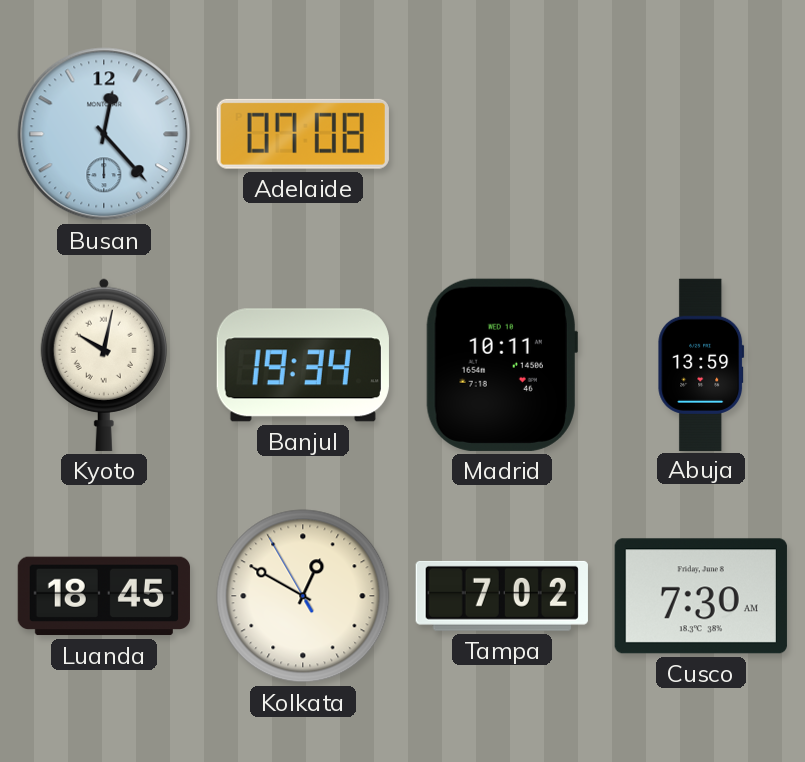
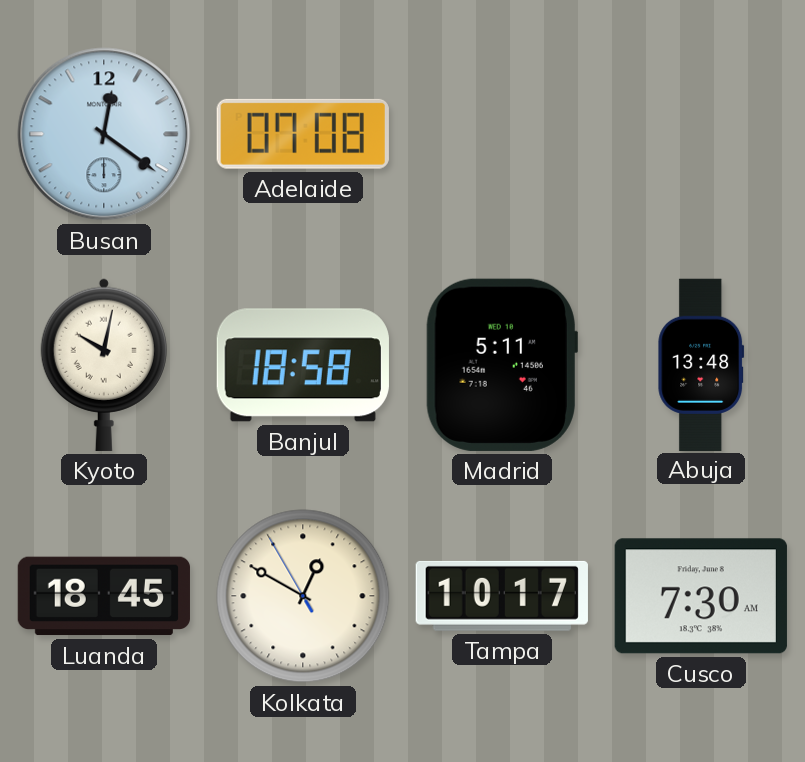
Busan: 12:23 -> 12:21
Banjul: 19:34 -> 18:58
Madrid: 10:11 -> 5:11
Abuja: 13:59 -> 13:48
Tampa: 7:02 -> 10:17
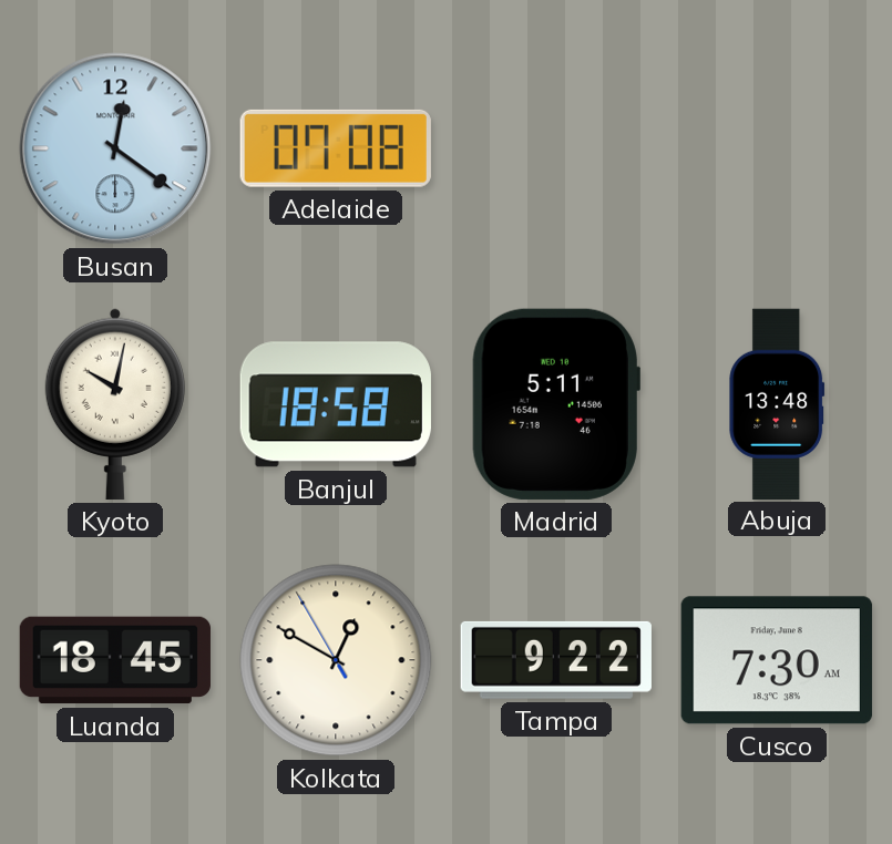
Tampa: 10:17 -> 9:22
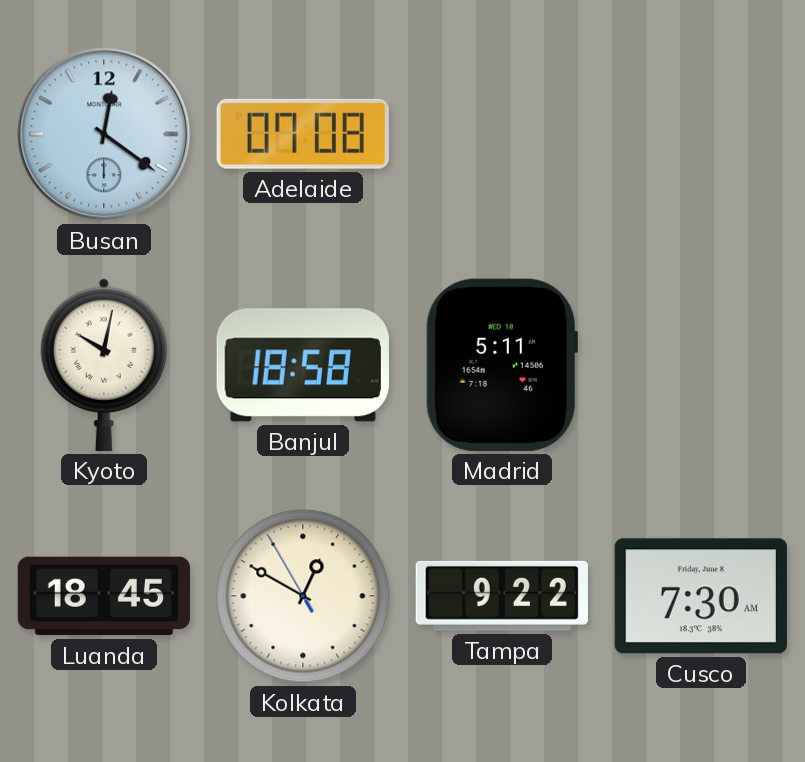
Abuja: 13:48 -> none
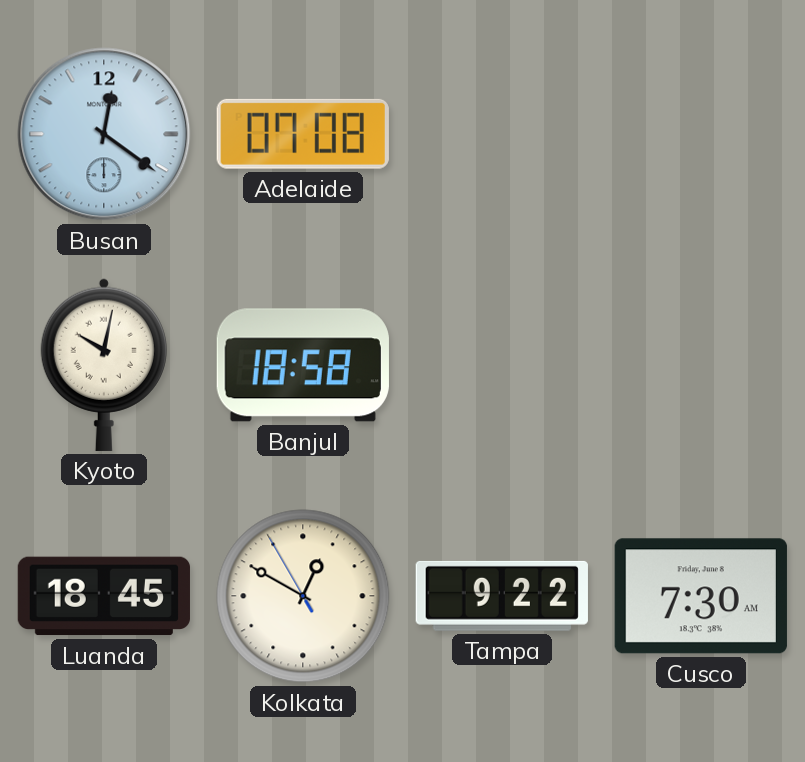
Madrid: 5:11 -> none
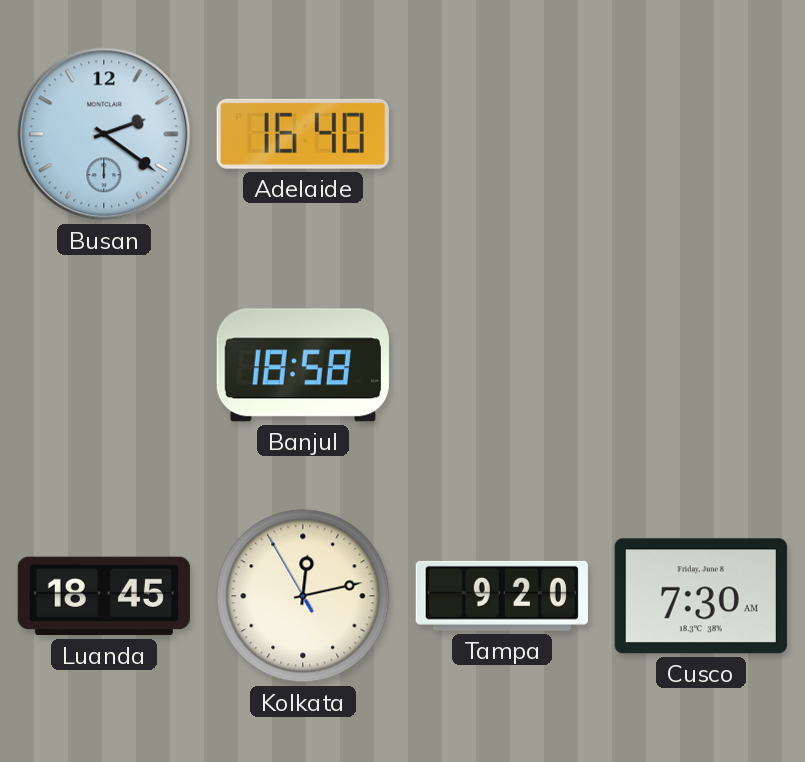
Busan: 12:21 -> 2:21
Adelaide: 07:08 -> 16:40
Kyoto: 10:02 -> none
Kolkata: 12:49 -> 12:12
Tampa: 9:22 -> 9:20
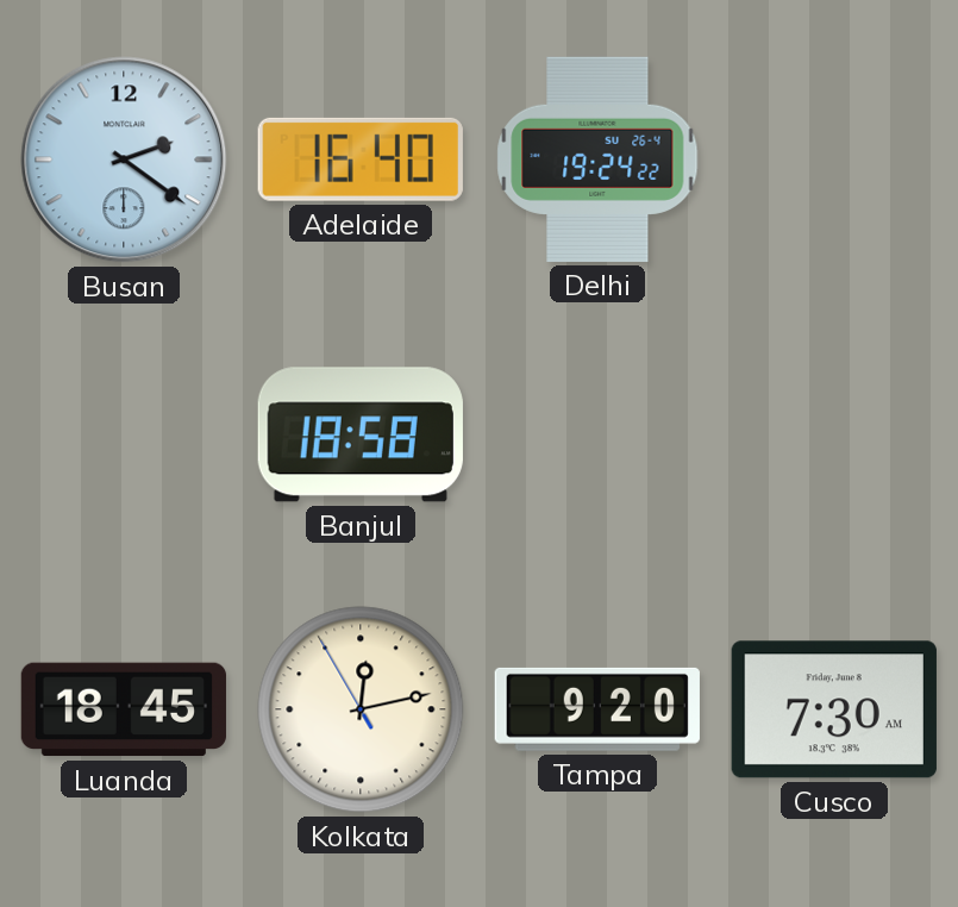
Delhi: none -> 19:24
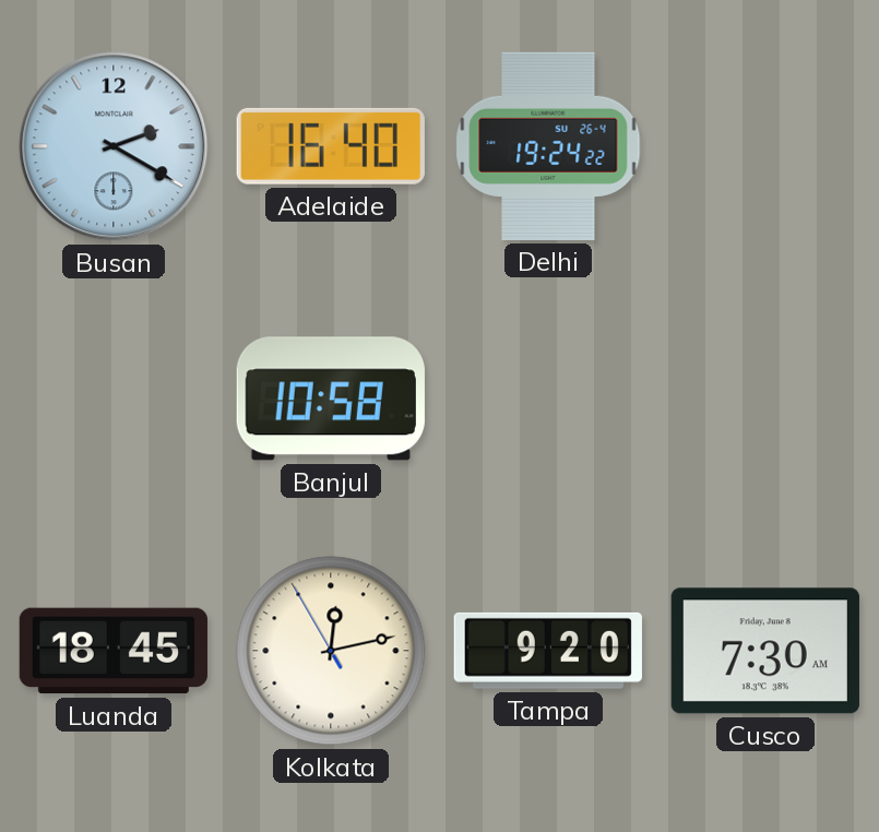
Busan: 2:21 -> 2:20
Banjul: 18:58 -> 10:58
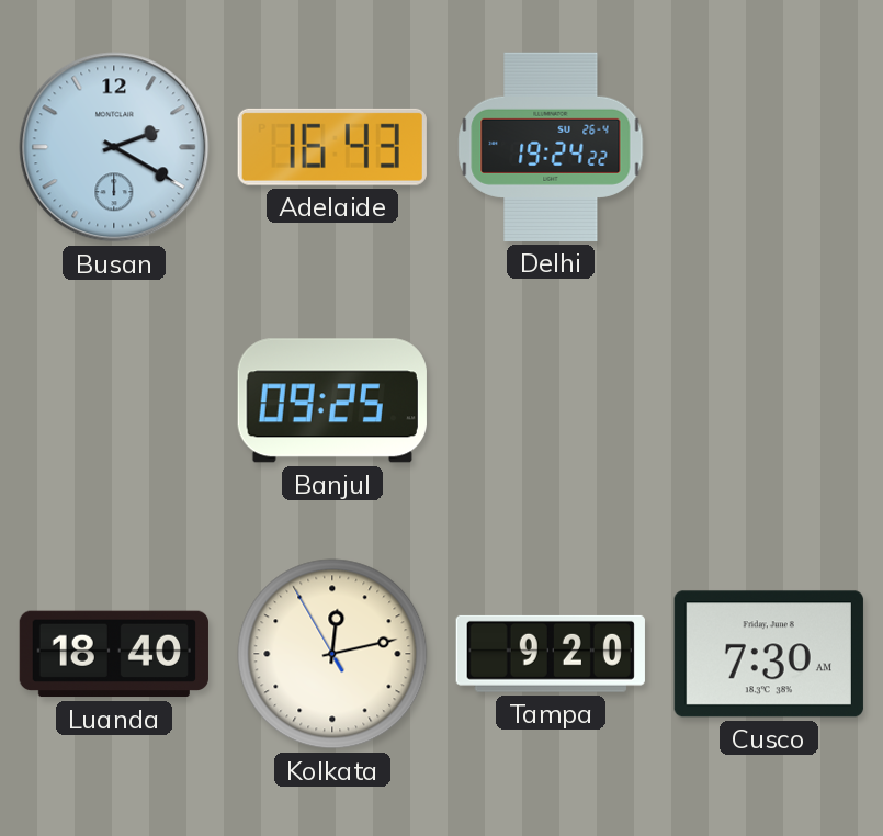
Adelaide: 16:40 -> 16:43
Banjul: 10:58 -> 09:25
Luanda: 18:45 -> 18:40
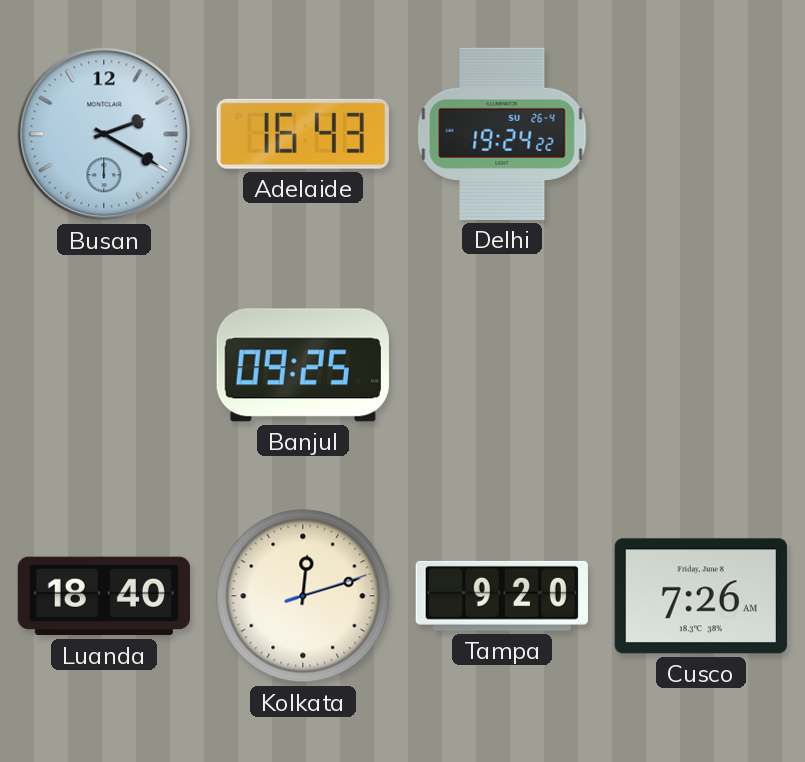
Kolkata: 12:12:55 -> 12:12:12
Cusco: 7:30 -> 7:26
